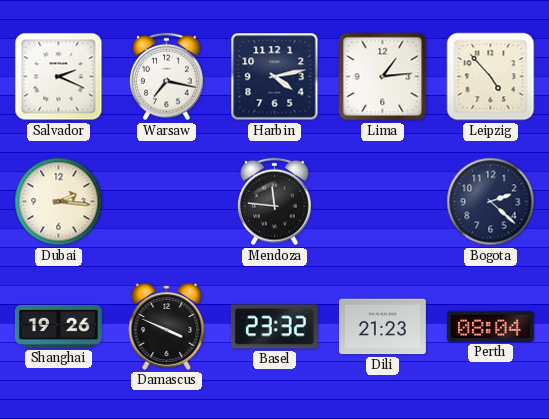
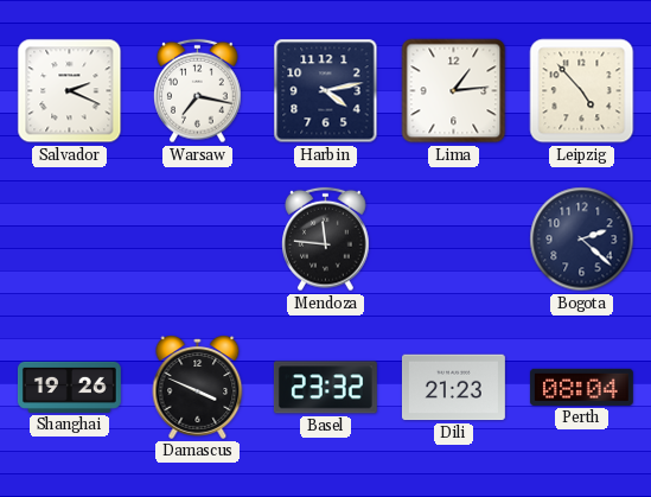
Dubai: 2:16 -> none
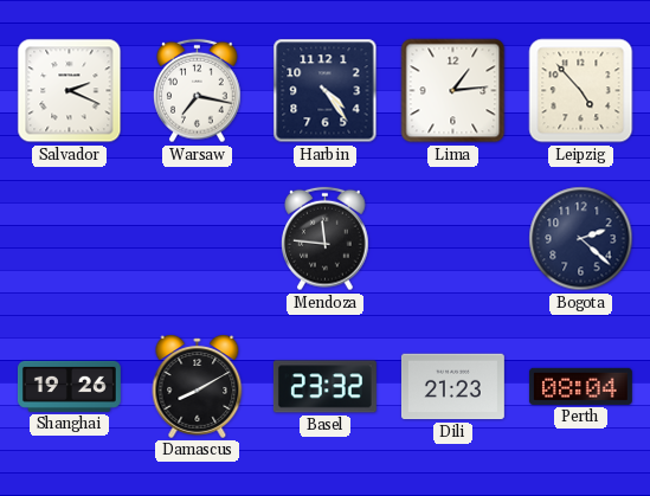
Harbin: 4:13 -> 4:24
Damascus: 3:49 -> 8:10
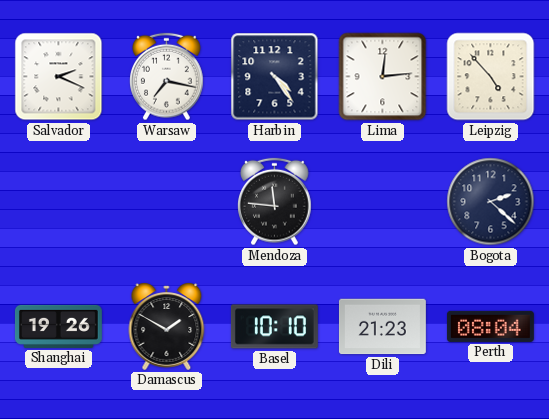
Lima: 1:14 -> 12:14
Damascus: 8:10 -> 1:50
Basel: 23:32 -> 10:10
